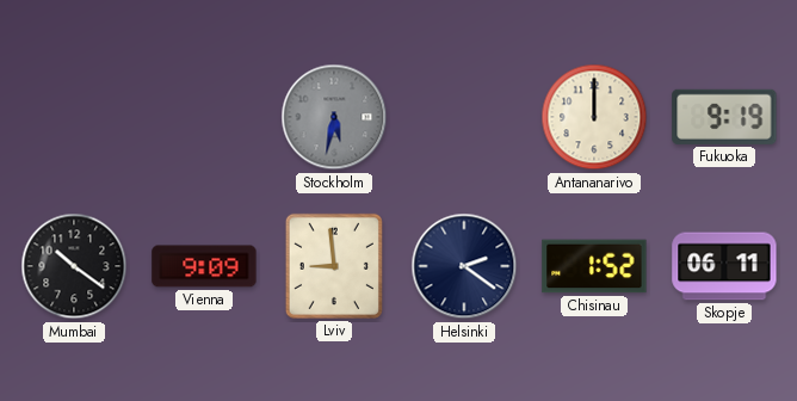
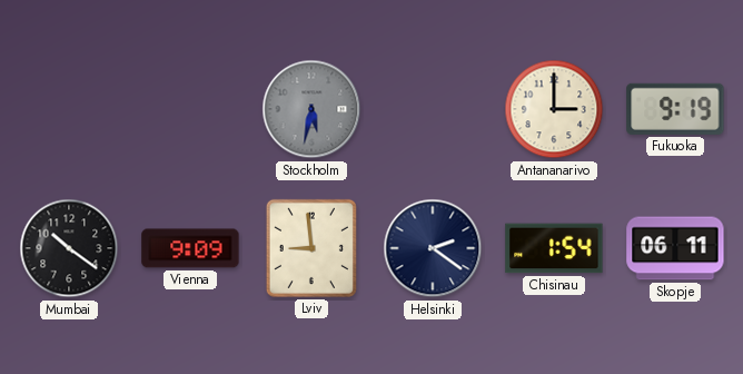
Antananarivo: 12:00 -> 3:00
Chisinau: 1:52 -> 1:54
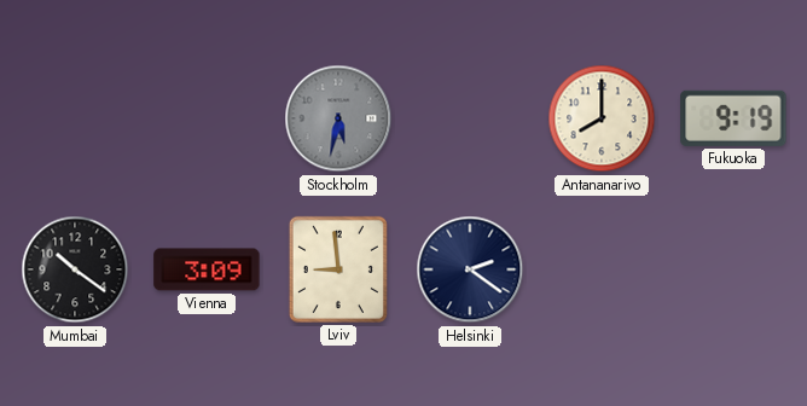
Antananarivo: 3:00 -> 8:00
Vienna: 9:09 -> 3:09
Chisinau: 1:54 -> none
Skopje: 06:11 -> none
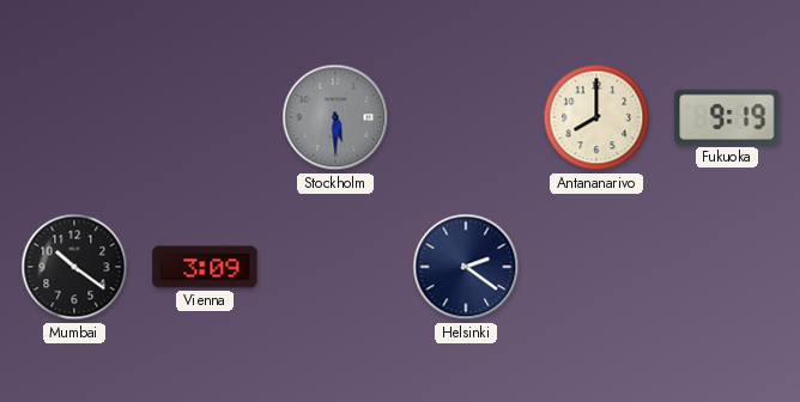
Stockholm: 5:32 -> 5:30
Lviv: 8:59 -> none
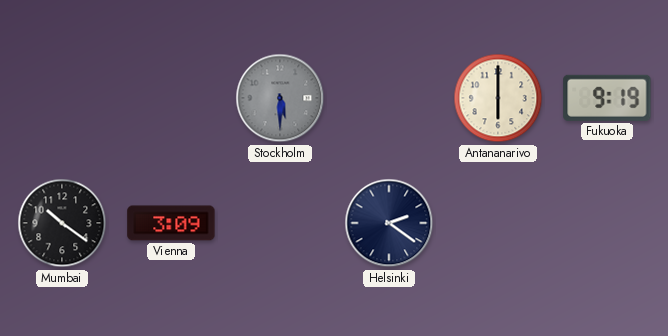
Antananarivo: 8:00 -> 6:00
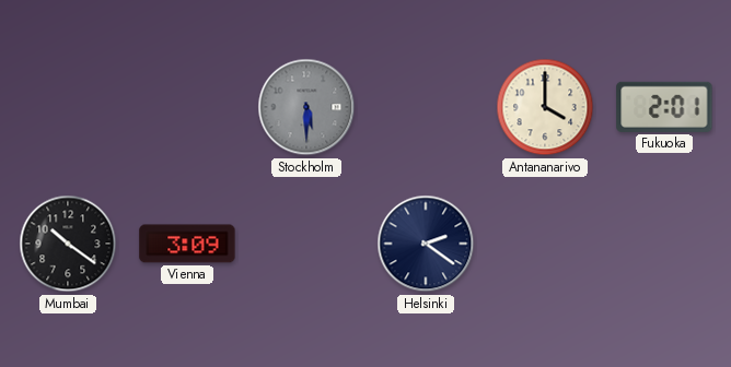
Antananarivo: 6:00 -> 4:00
Fukuoka: 9:19 -> 2:01
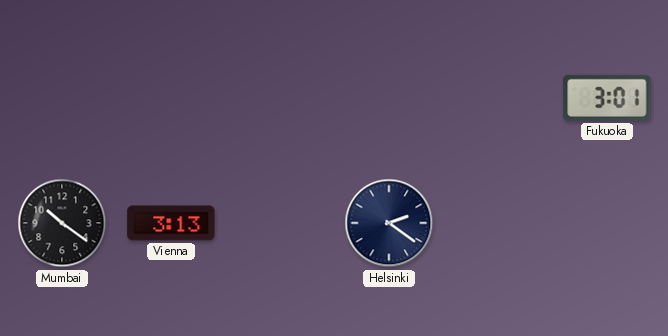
Stockholm: 5:30 -> none
Antananarivo: 4:00 -> none
Fukuoka: 2:01 -> 3:01
Vienna: 3:09 -> 3:13
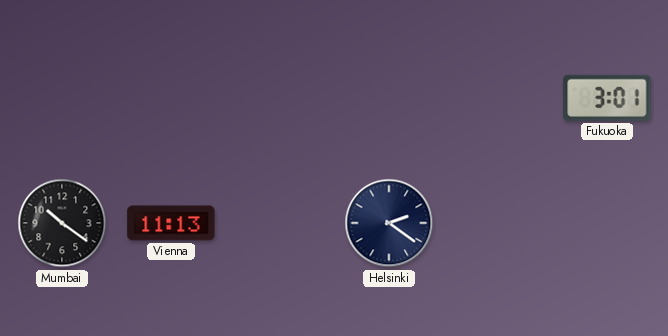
Vienna: 3:13 -> 11:13
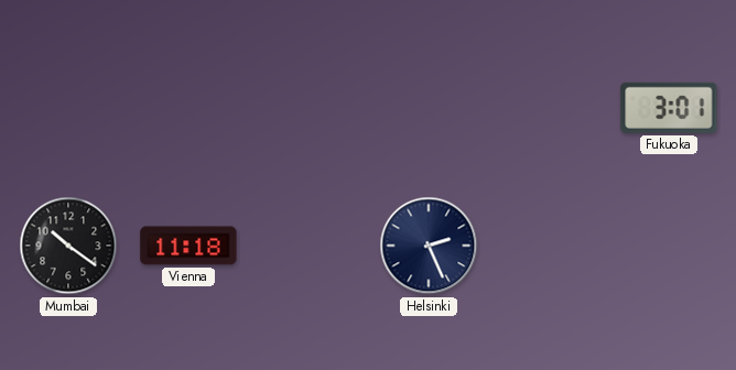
Vienna: 11:13 -> 11:18
Helsinki: 2:21 -> 2:26
